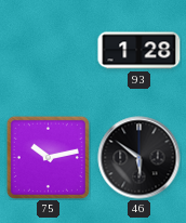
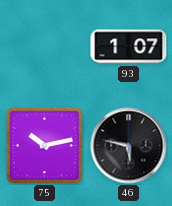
93: 1:28 -> 1:07
46: 5:51 -> 5:47
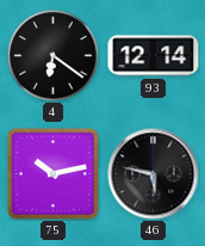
4: none -> 6:21
93: 1:07 -> 12:14
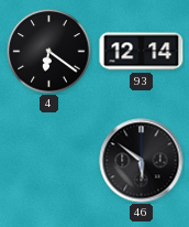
75: 10:13 -> none
46: 5:47 -> 5:51
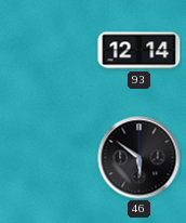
4: 6:21 -> none
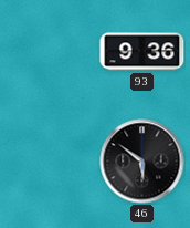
93: 12:14 -> 9:36
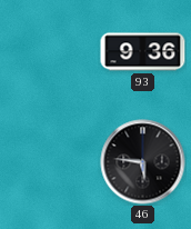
46: 5:51 -> 5:46
